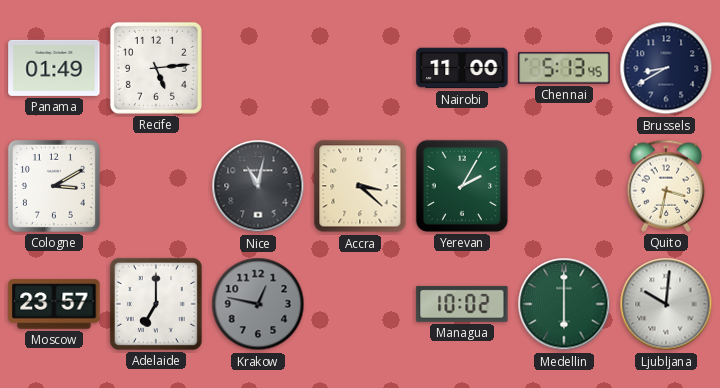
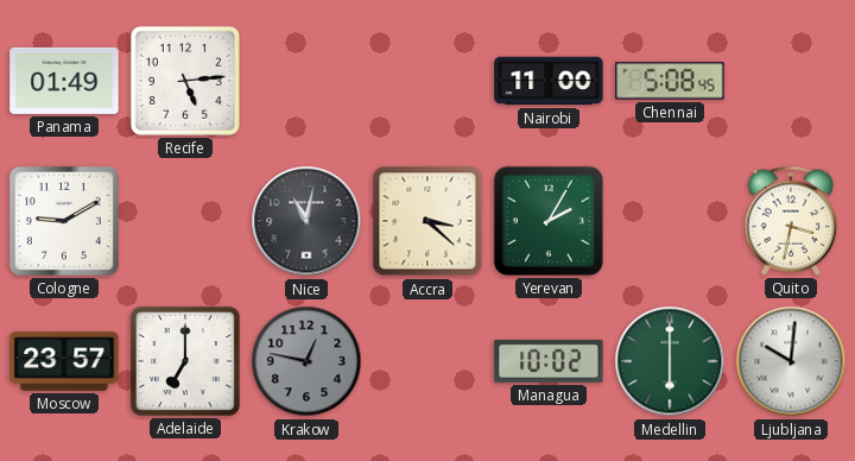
Chennai: 5:13 -> 5:08
Brussels: 8:40 -> none
Cologne: 3:10 -> 9:10
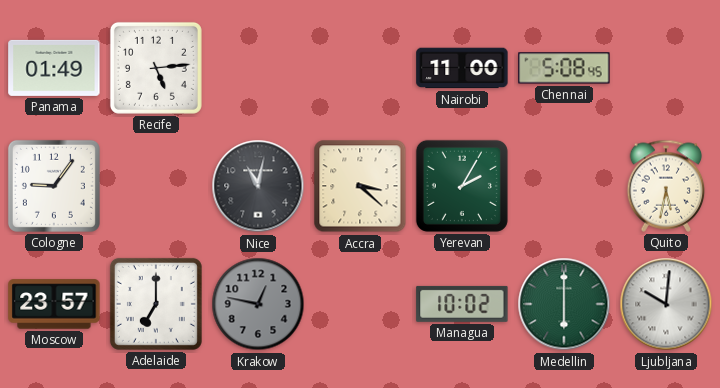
Cologne: 9:10 -> 9:06
Quito: 3:32 -> 5:32
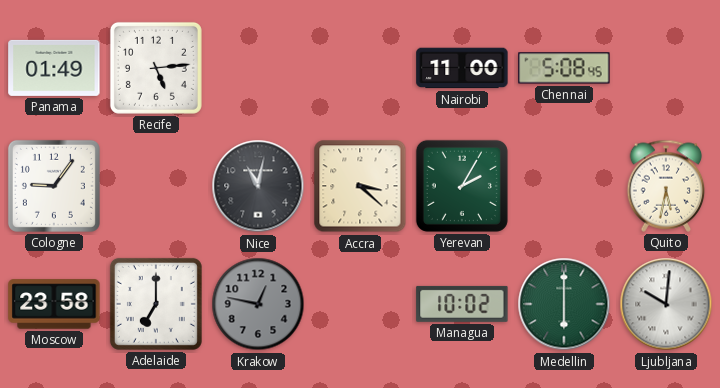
Moscow: 23:57 -> 23:58
